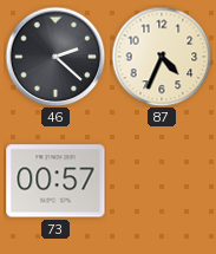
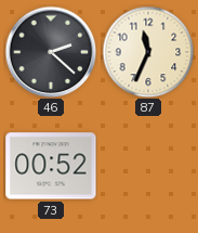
87: 4:34 -> 11:34
73: 00:57 -> 00:52
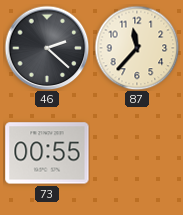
87: 11:34 -> 11:37
73: 00:52 -> 00:55
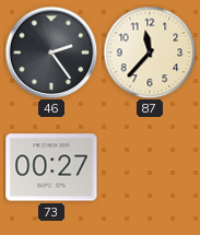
46: 2:22 -> 2:24
73: 00:55 -> 00:27
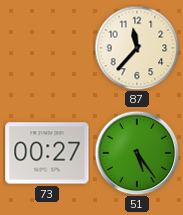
46: 2:24 -> none
51: none -> 5:24
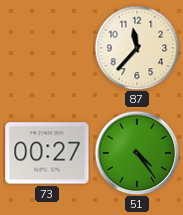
51: 5:24 -> 4:24
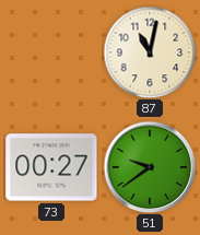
87: 11:37 -> 11:02
51: 4:24 -> 9:39
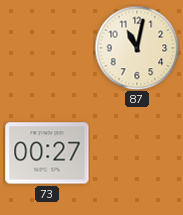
51: 9:39 -> none
